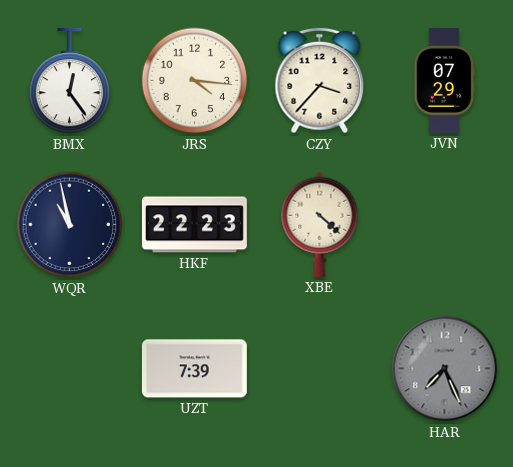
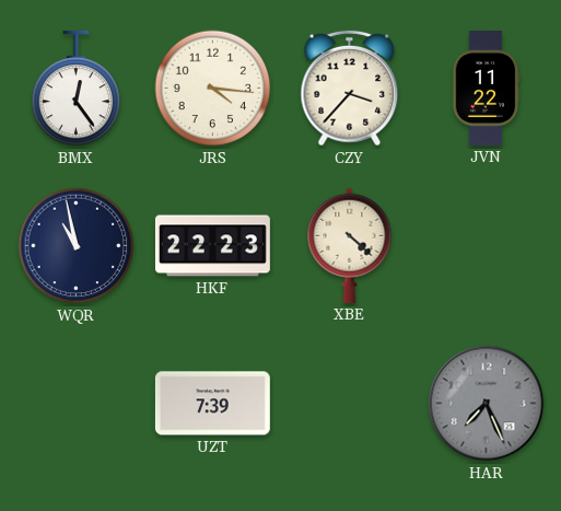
JVN: 07:29 -> 11:22
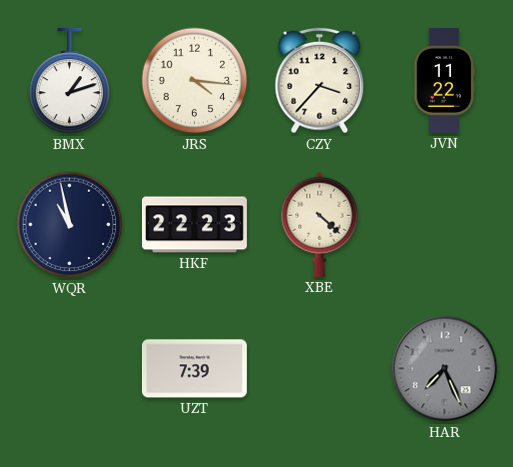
BMX: 12:24 -> 1:12
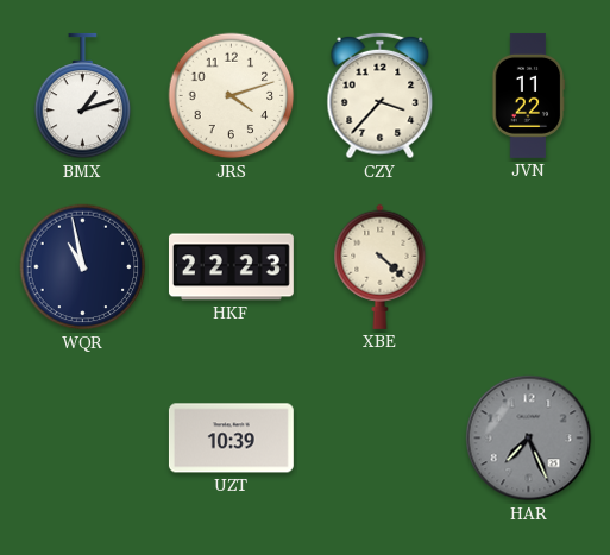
JRS: 4:16 -> 4:12
UZT: 7:39 -> 10:39
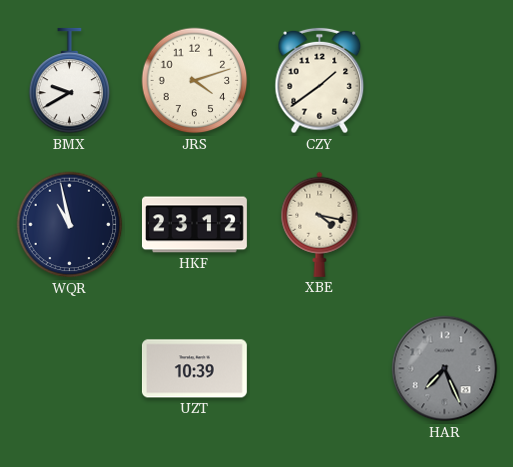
BMX: 1:12 -> 9:40
CZY: 3:37 -> 1:39
JVN: 11:22 -> none
HKF: 22:23 -> 23:12
XBE: 4:22 -> 4:17
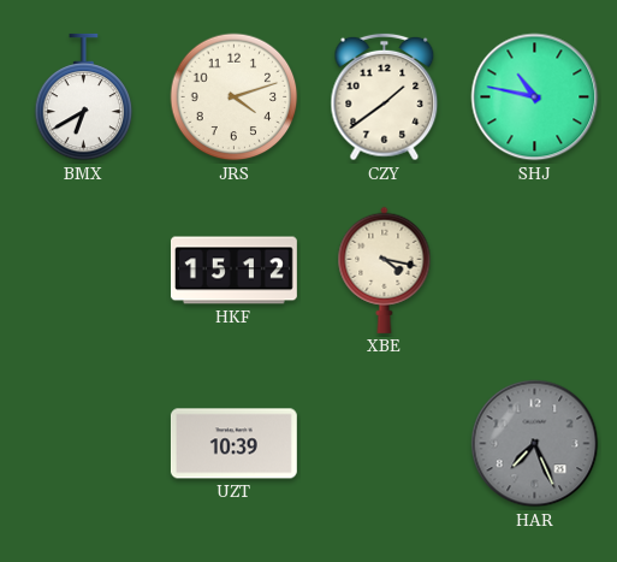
BMX: 9:40 -> 6:40
SHJ: none -> 10:47
WQR: 10:58 -> none
HKF: 23:12 -> 15:12
